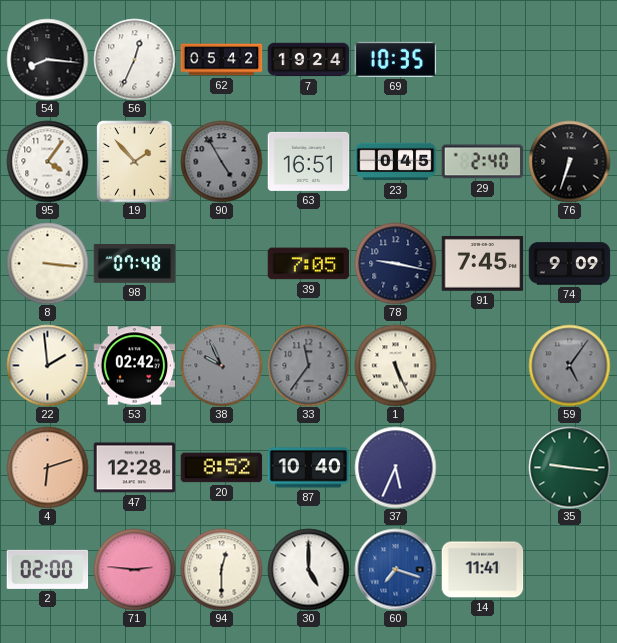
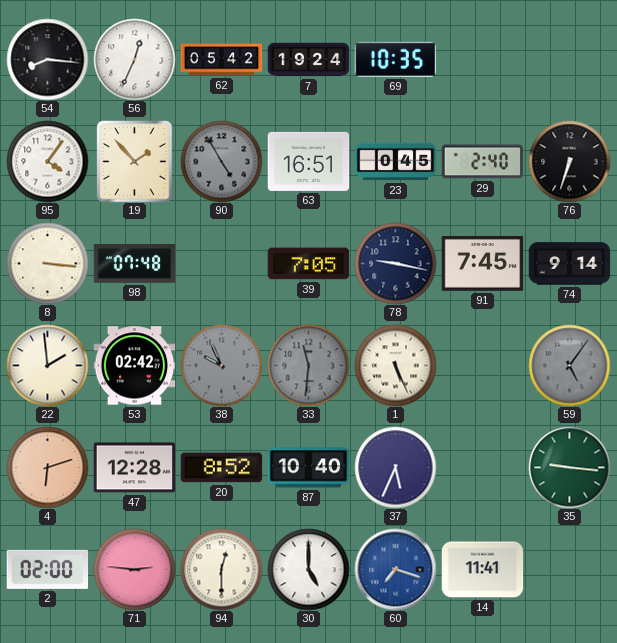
74: 9:09 -> 9:14
33: 11:36 -> 11:31
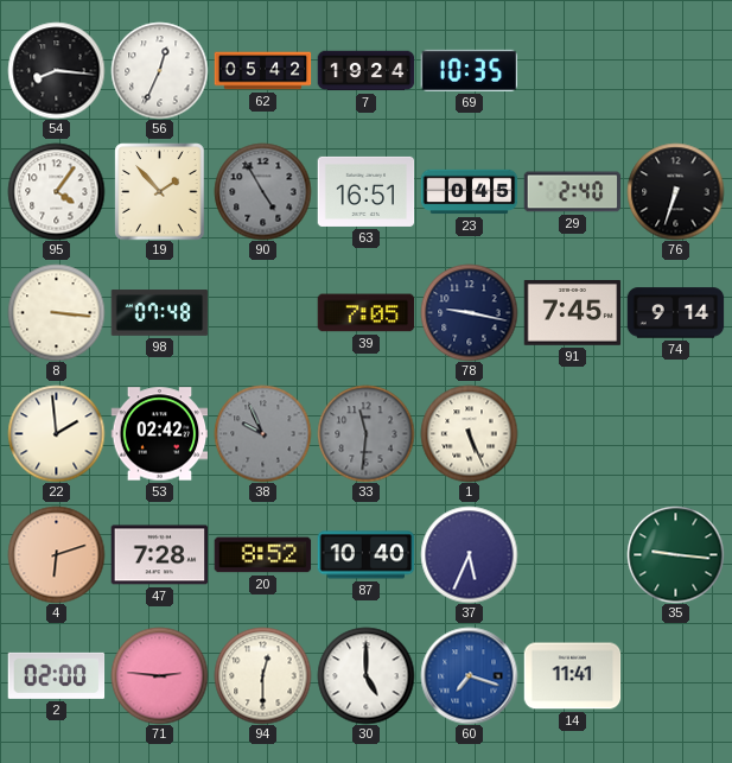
59: 5:06 -> none
47: 12:28 -> 7:28
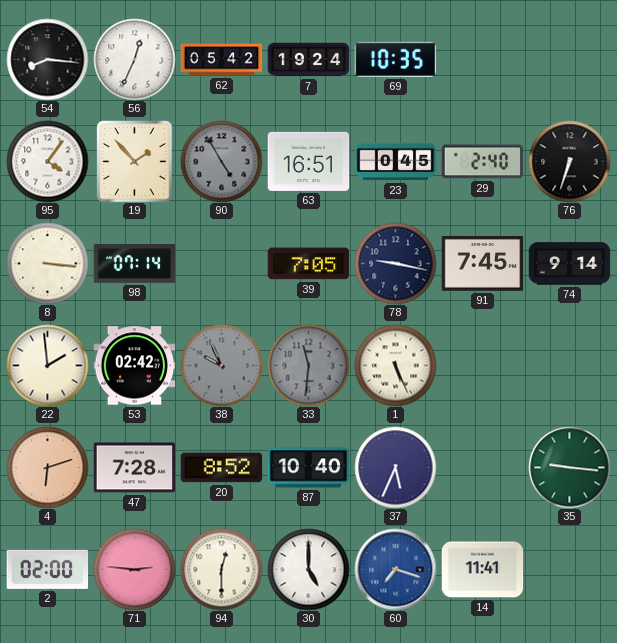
98: 07:48 -> 07:14
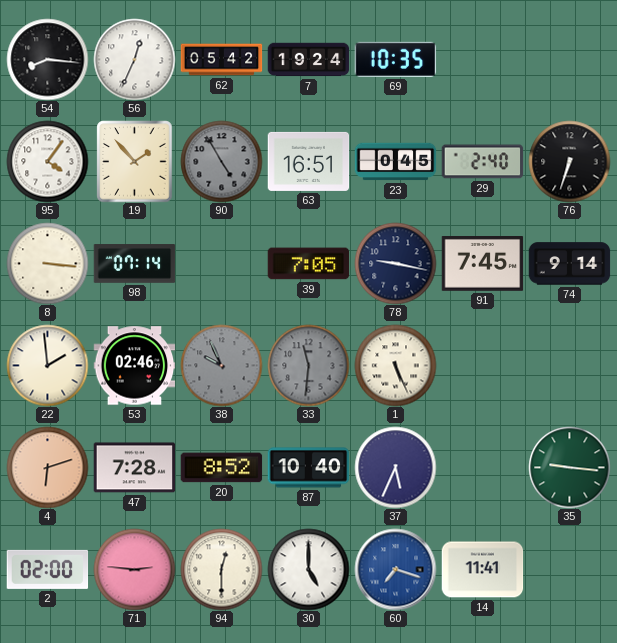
53: 02:42 -> 02:46
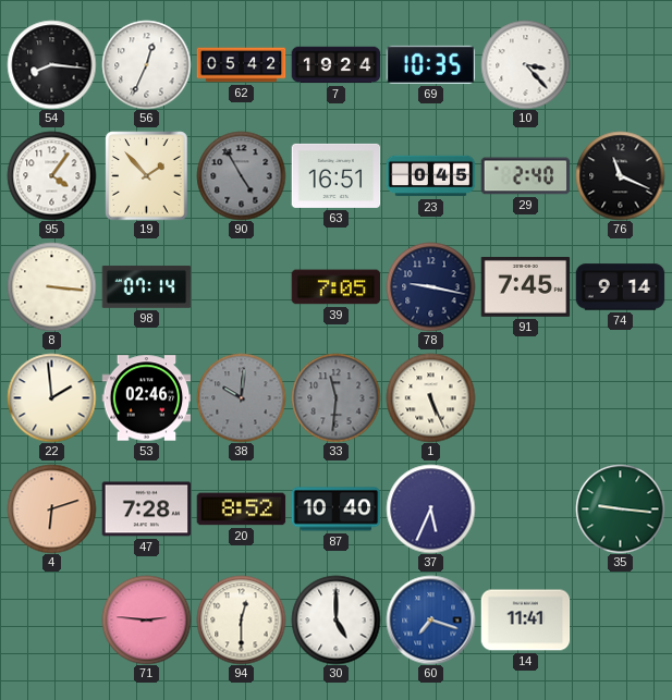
10: none -> 3:23
76: 6:33 -> 11:19
38: 9:56 -> 10:01
2: 02:00 -> none
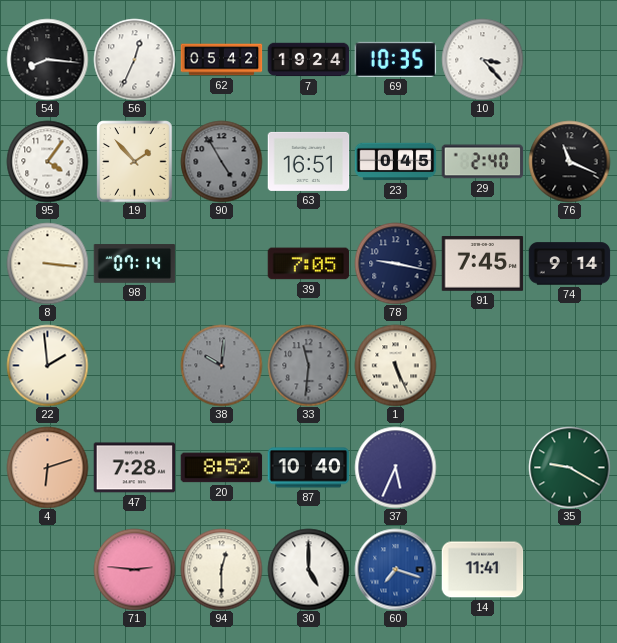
53: 02:46 -> none
35: 9:16 -> 9:20
